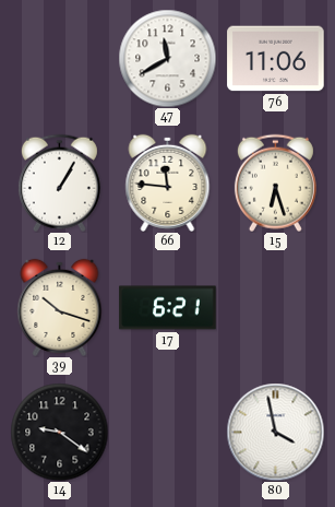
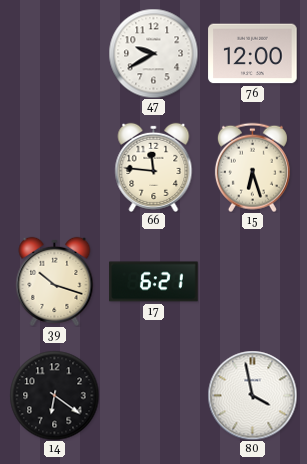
47: 11:40 -> 9:40
76: 11:06 -> 12:00
12: 1:05 -> none
14: 9:21 -> 6:21
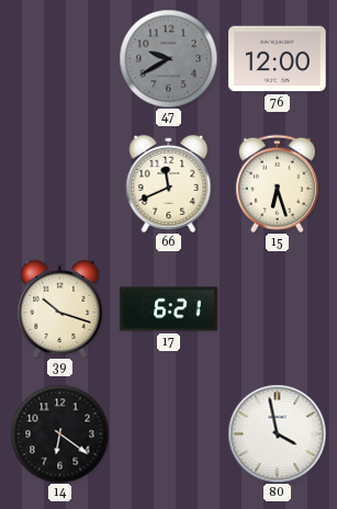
47 dial: white -> grey
66: 11:46 -> 11:41
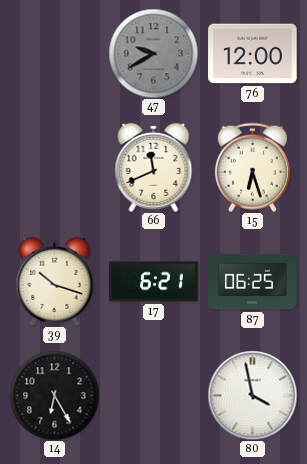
87: none -> 06:25
14: 6:21 -> 6:25
